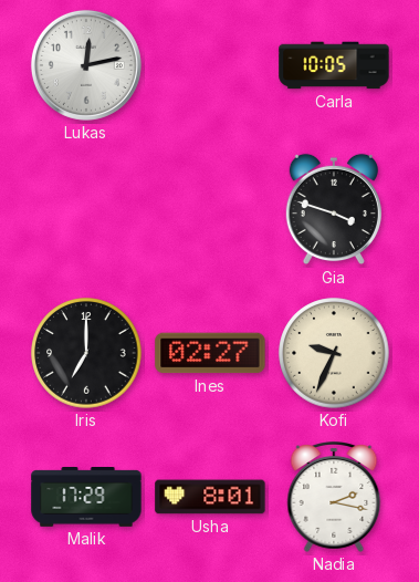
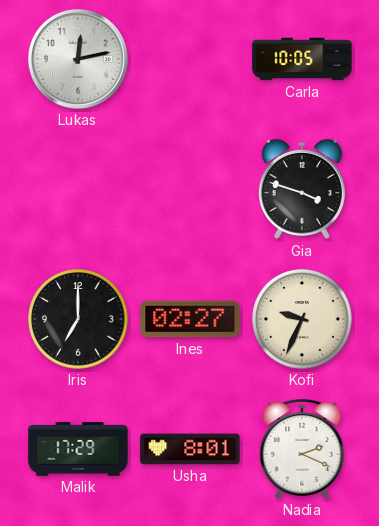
Nadia: 2:17 -> 2:19
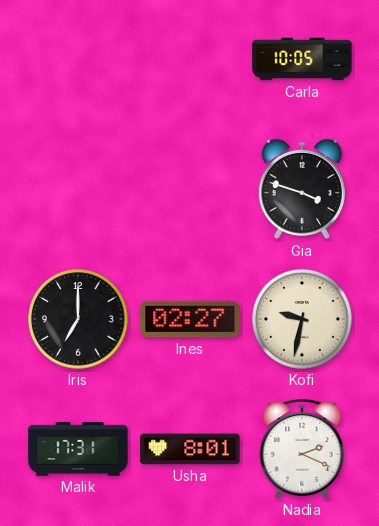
Lukas: 12:13 -> none
Kofi: 9:34 -> 9:32
Malik: 17:29 -> 17:31
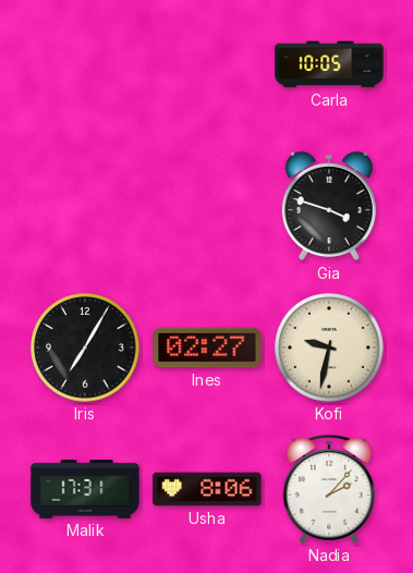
Iris: 7:00 -> 7:05
Usha: 8:01 -> 8:06
Nadia: 2:19 -> 2:07
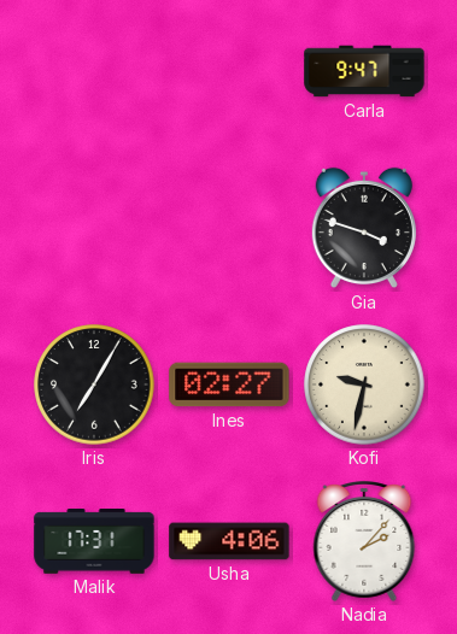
Carla: 10:05 -> 9:47
Usha: 8:06 -> 4:06
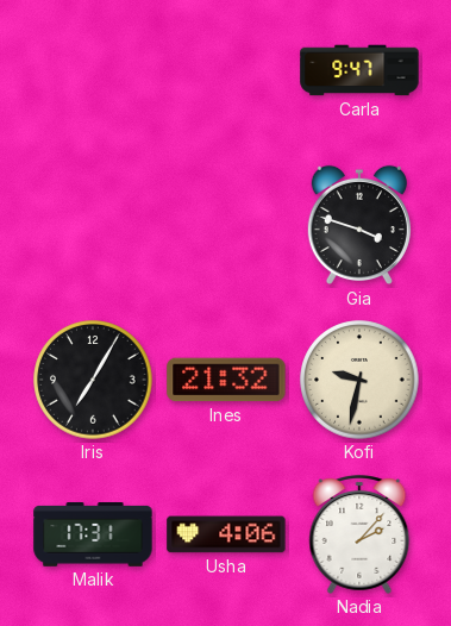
Ines: 02:27 -> 21:32
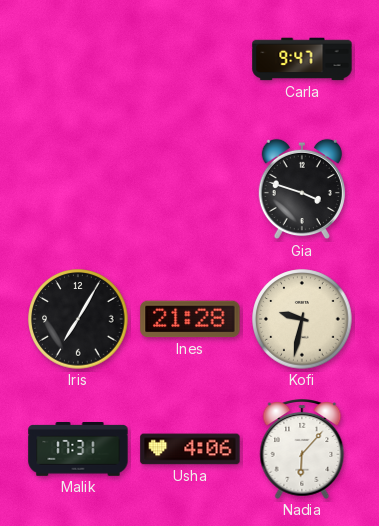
Ines: 21:32 -> 21:28
Nadia: 2:07 -> 6:07
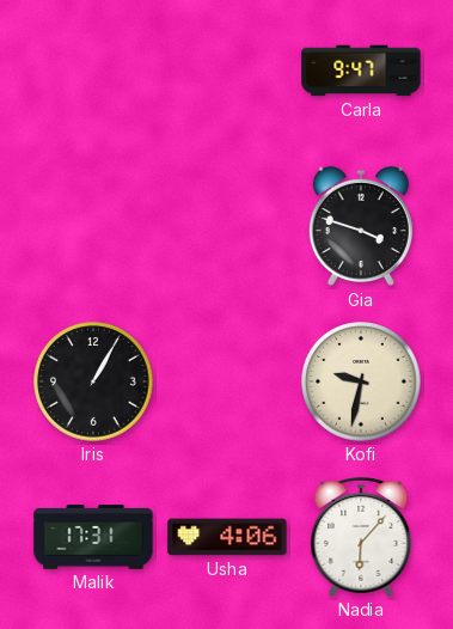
Iris: 7:05 -> 1:05
Ines: 21:28 -> none
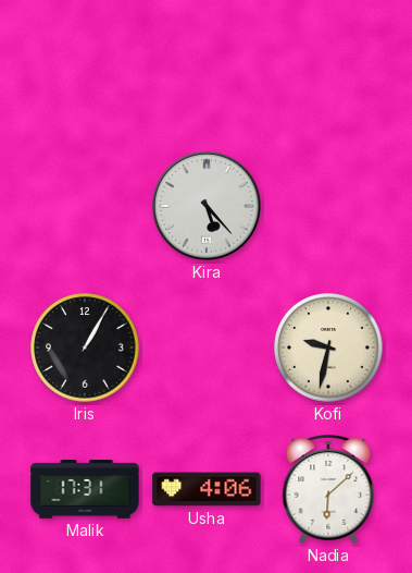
Carla: 9:47 -> none
Kira: none -> 5:23
Gia: 3:48 -> none
Nadia: 6:07 -> 6:08
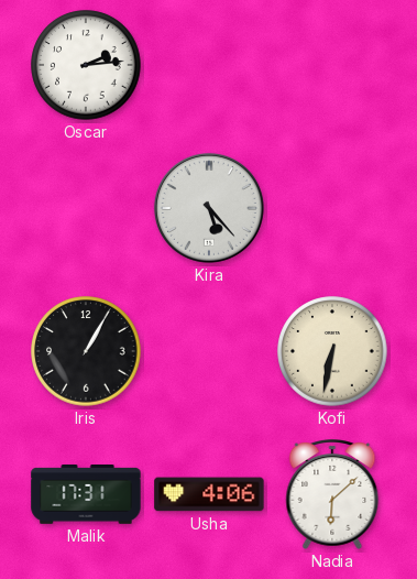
Oscar: none -> 2:14
Kofi: 9:32 -> 6:32
